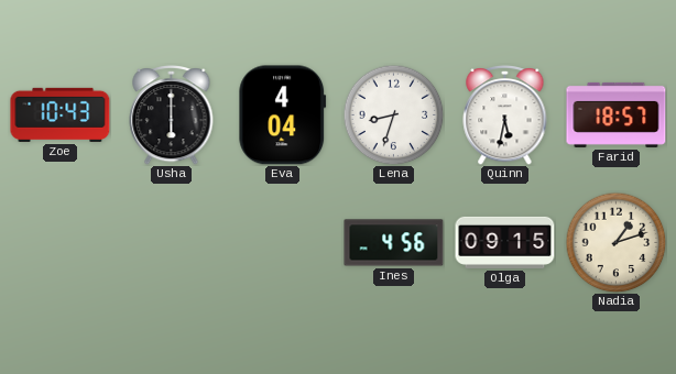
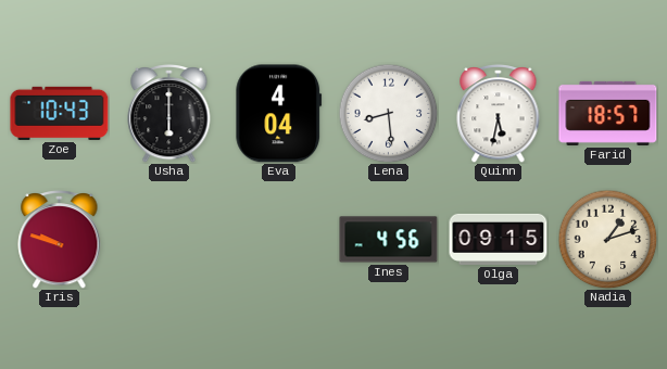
Lena: 8:33 -> 8:29
Iris: none -> 9:48
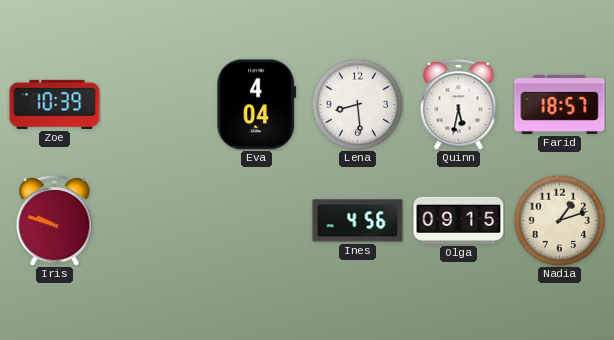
Zoe: 10:43 -> 10:39
Usha: 6:00 -> none
